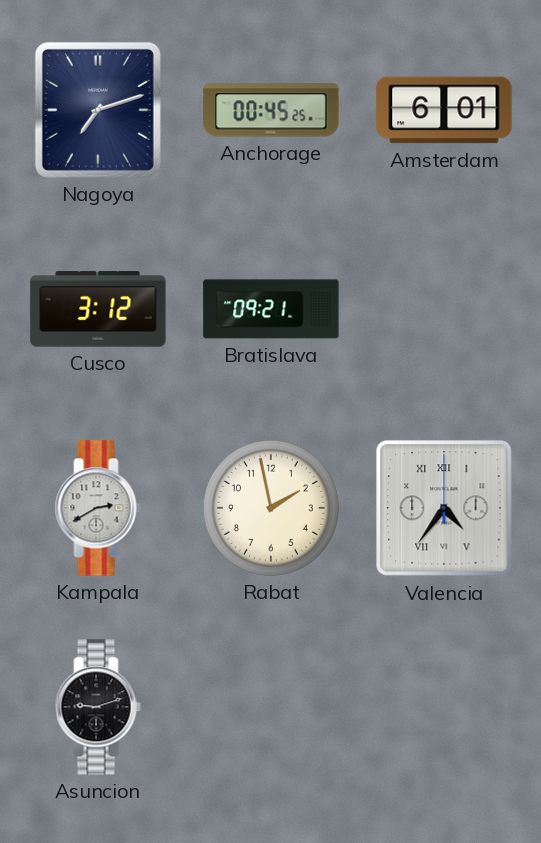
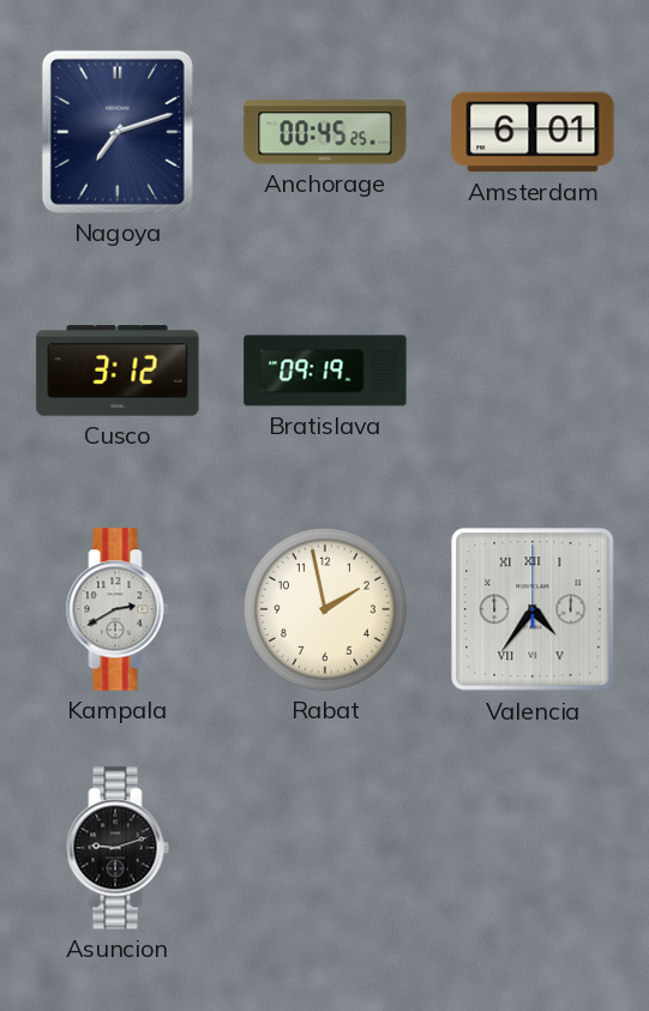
Bratislava: 09:21 -> 09:19
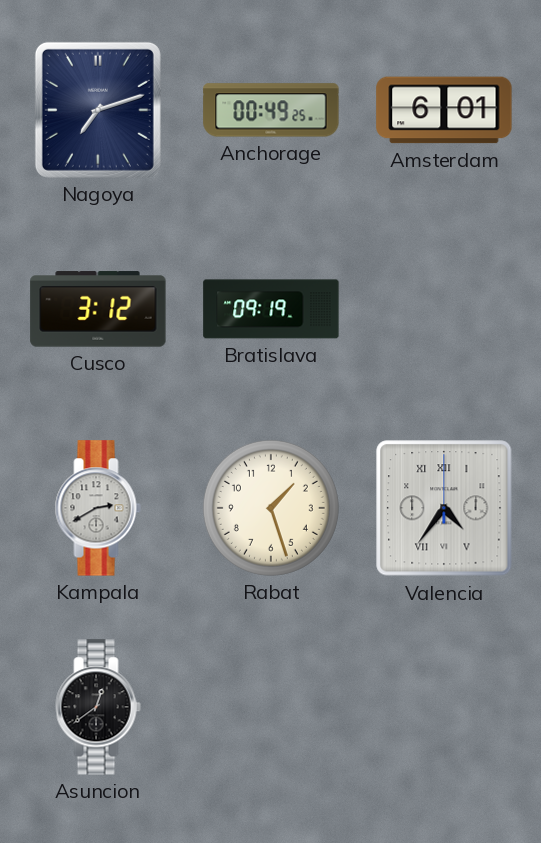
Anchorage: 00:45 -> 00:49
Rabat: 1:58 -> 1:27
Asuncion: 9:12 -> 12:39
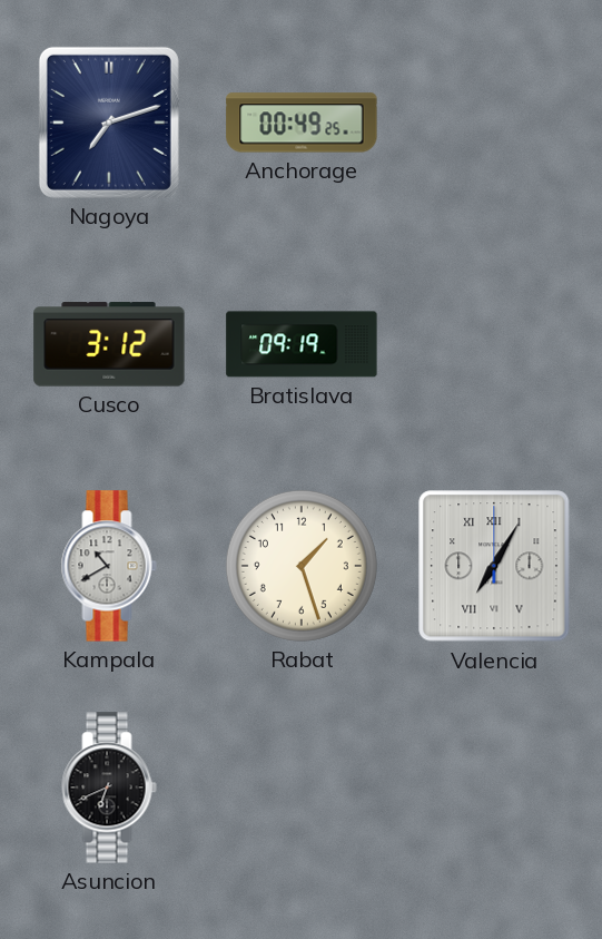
Amsterdam: 6:01 -> none
Kampala: 2:40 -> 10:40
Valencia: 4:36 -> 7:05
Asuncion: 12:39 -> 6:41
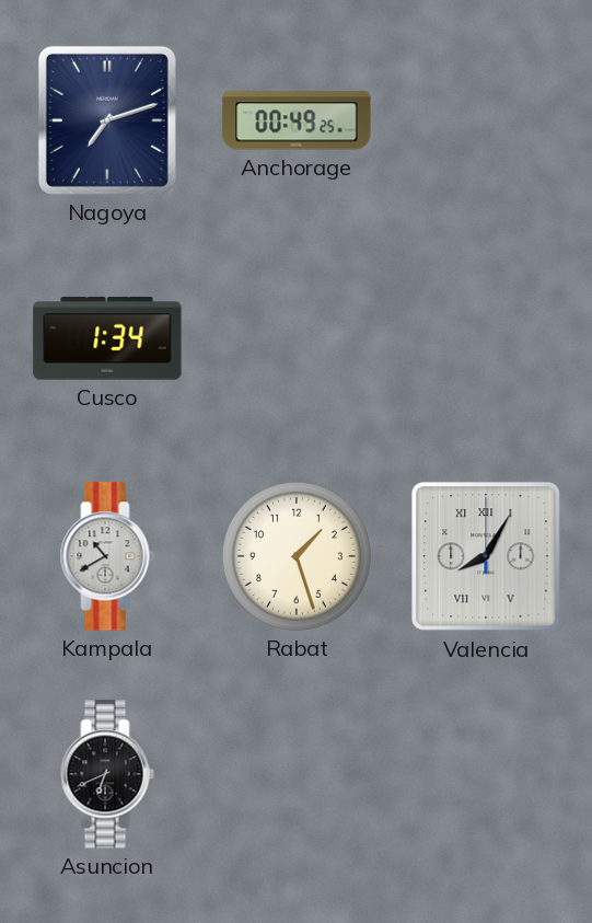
Cusco: 3:12 -> 1:34
Bratislava: 09:19 -> none
Valencia: 7:05 -> 8:05
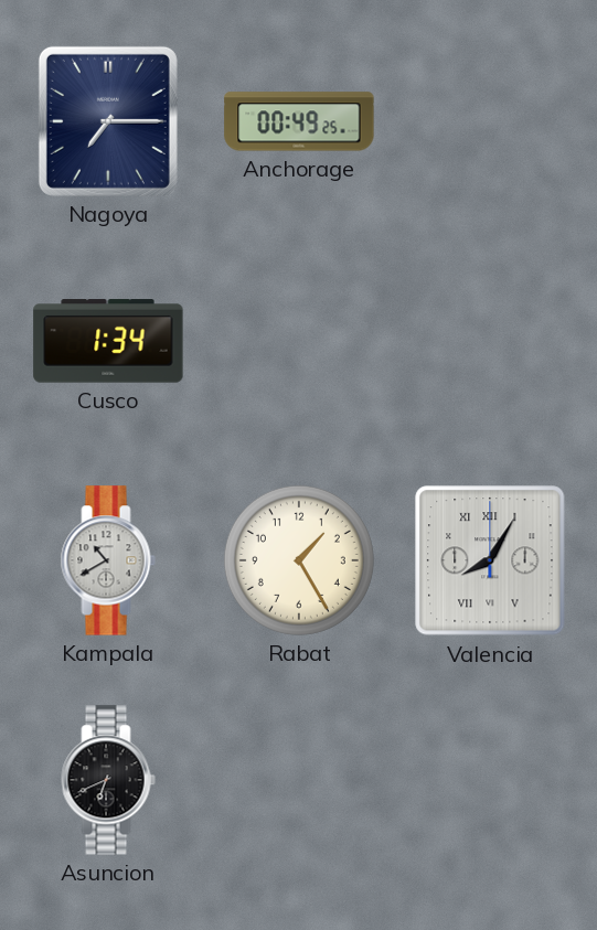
Nagoya: 7:12 -> 7:15
Rabat: 1:27 -> 1:25
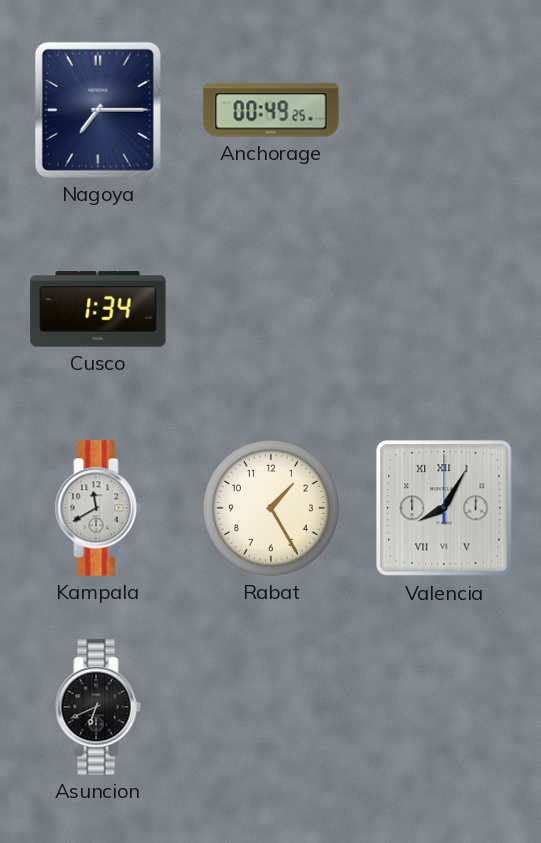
Kampala: 10:40 -> 11:40
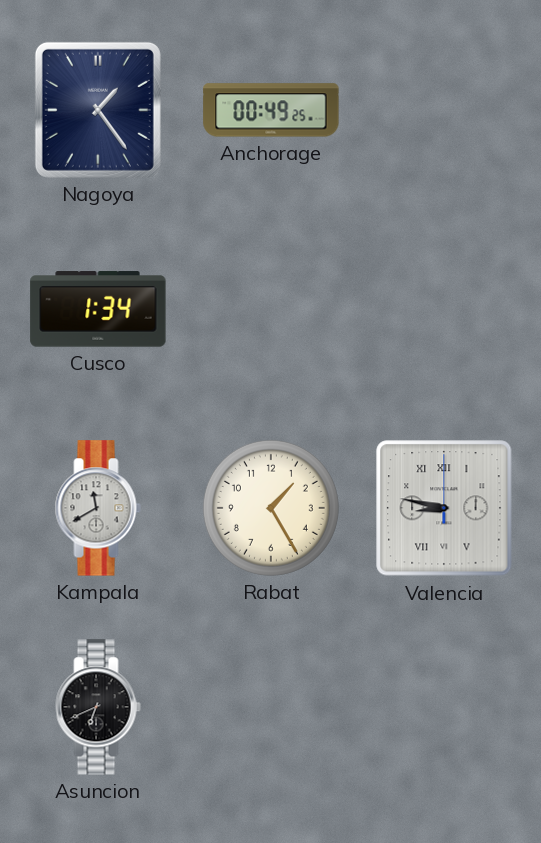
Nagoya: 7:15 -> 1:24
Valencia: 8:05 -> 8:47
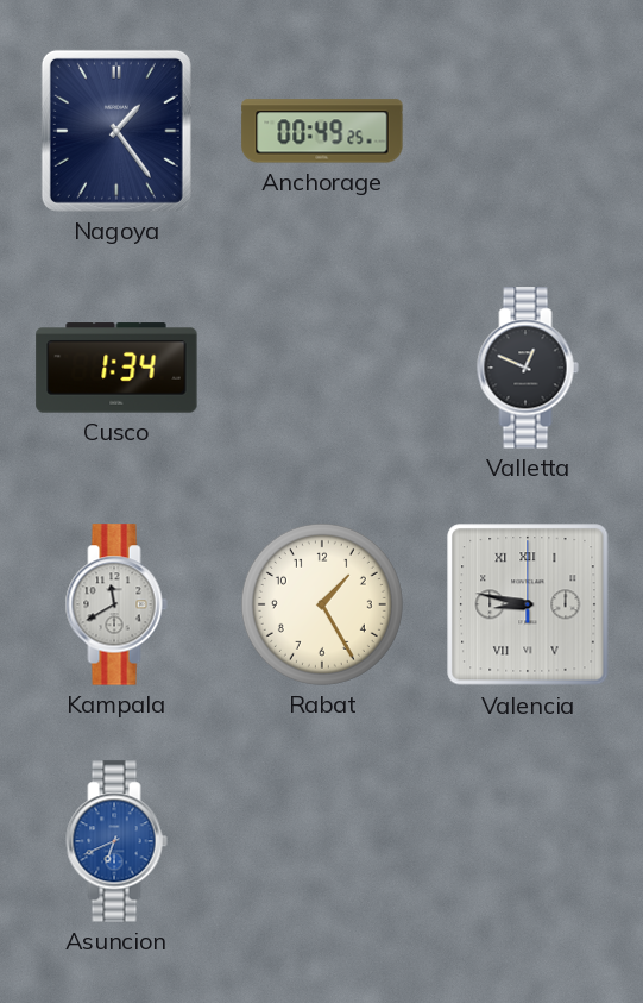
Valletta: none -> 12:49
Asuncion dial: black -> blue
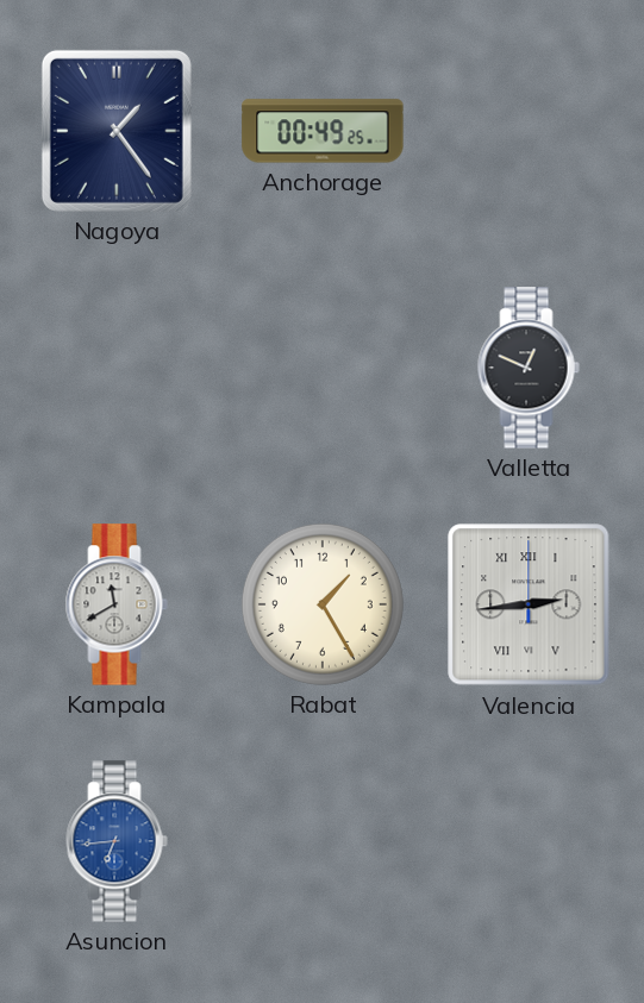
Cusco: 1:34 -> none
Valencia: 8:47 -> 2:44
Asuncion: 6:41 -> 6:44
